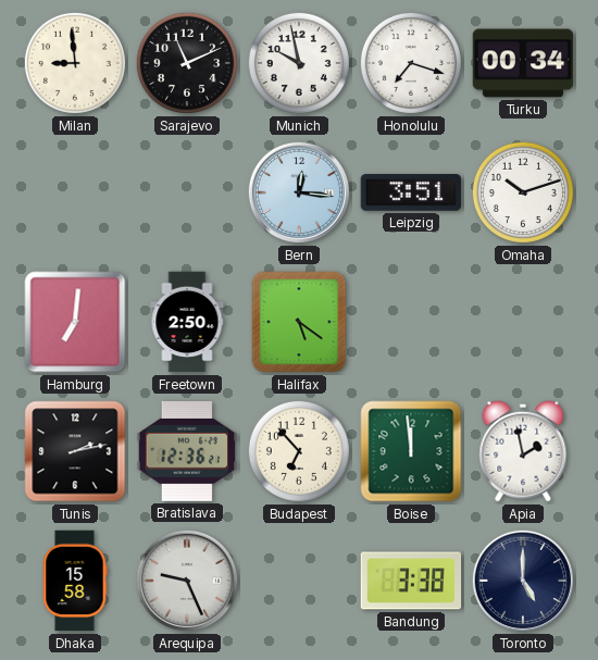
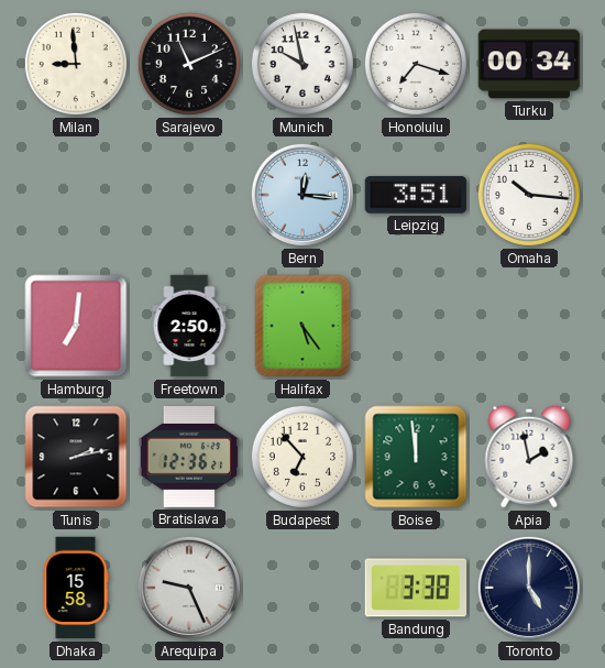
Omaha: 10:12 -> 10:16
Halifax: 5:21 -> 5:24
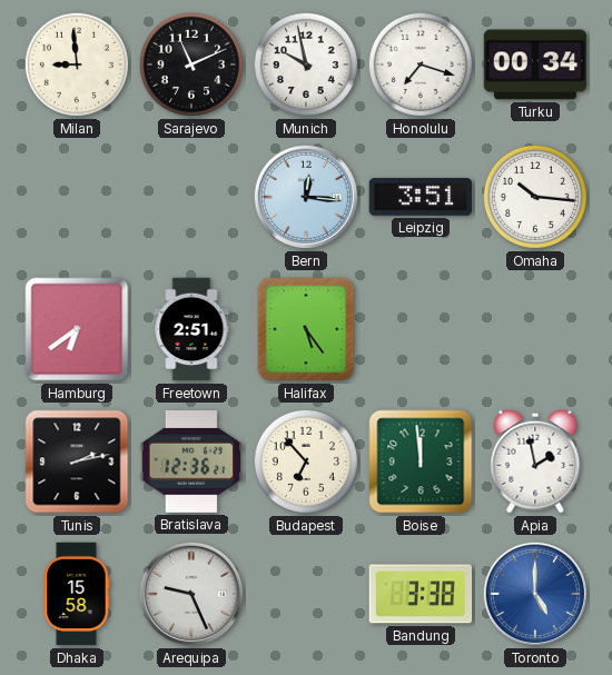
Hamburg: 7:01 -> 6:39
Freetown: 2:50 -> 2:51
Toronto dial: navy -> blue
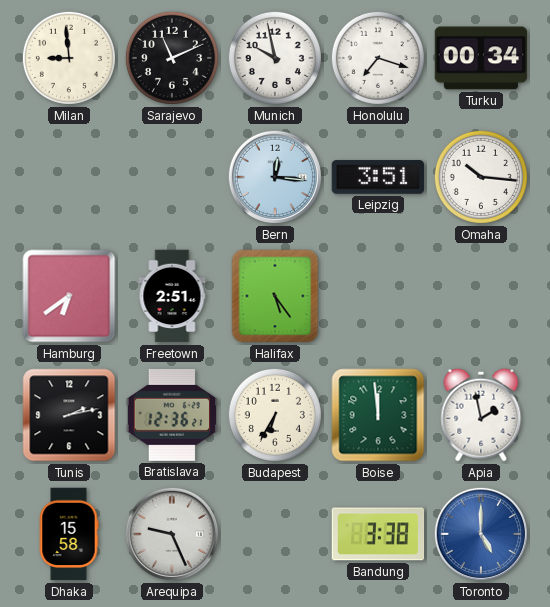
Budapest: 6:53 -> 6:35
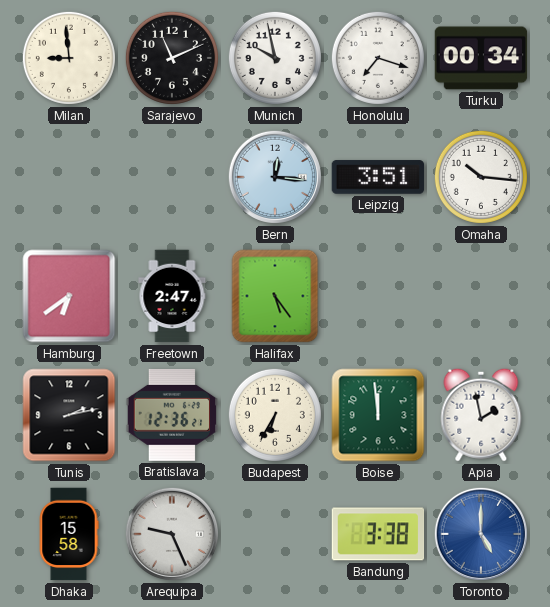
Freetown: 2:51 -> 2:47
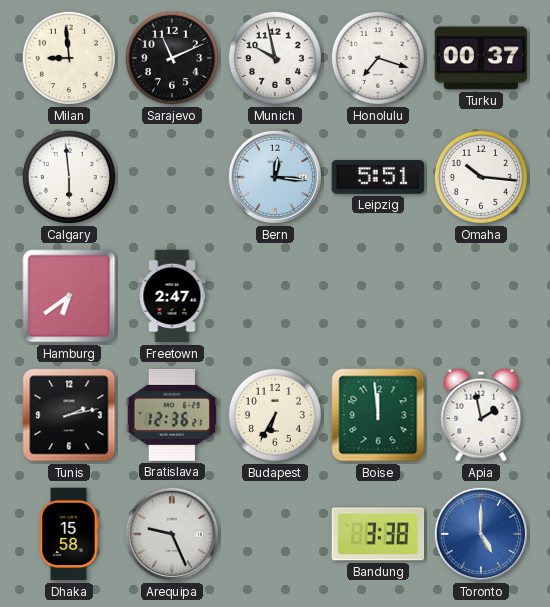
Turku: 00:34 -> 00:37
Calgary: none -> 5:59
Leipzig: 3:51 -> 5:51
Halifax: 5:24 -> none
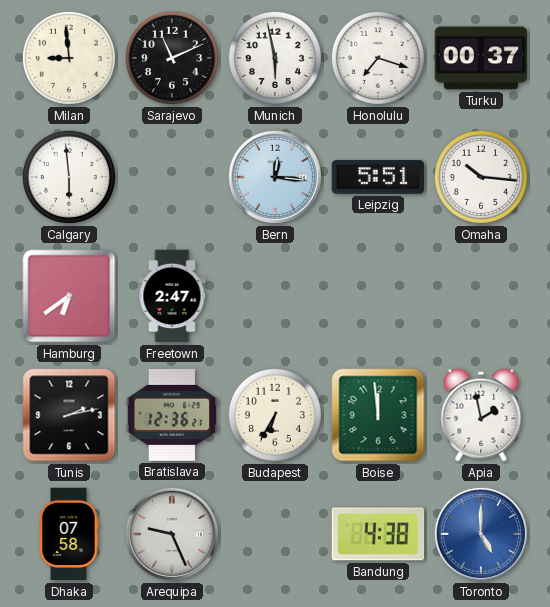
Munich: 9:58 -> 5:58
Dhaka: 15:58 -> 07:58
Bandung: 3:38 -> 4:38
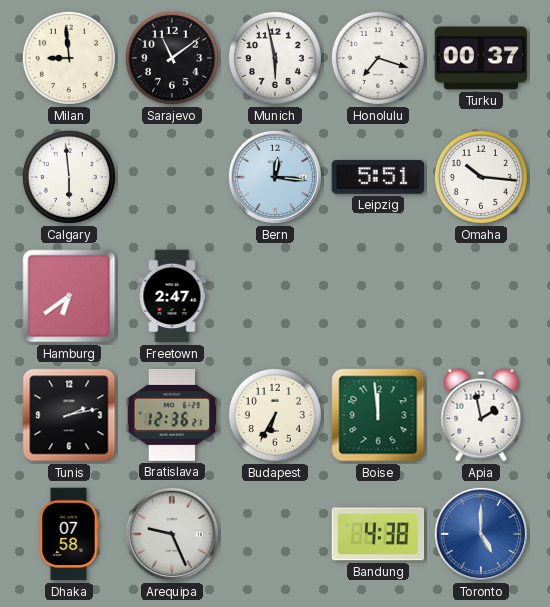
Sarajevo: 11:11 -> 11:09
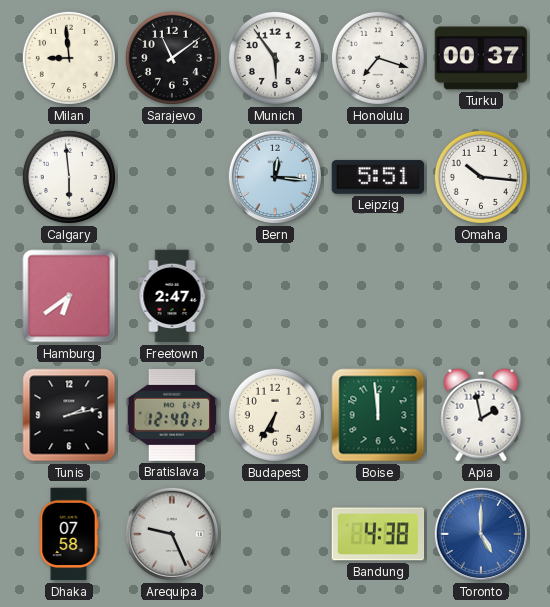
Munich: 5:58 -> 5:54
Bratislava: 12:36 -> 12:40
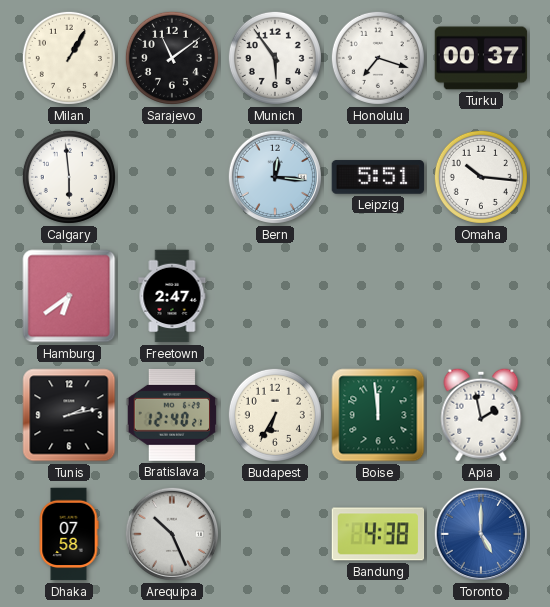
Milan: 8:59 -> 1:05
Arequipa: 9:26 -> 10:26
